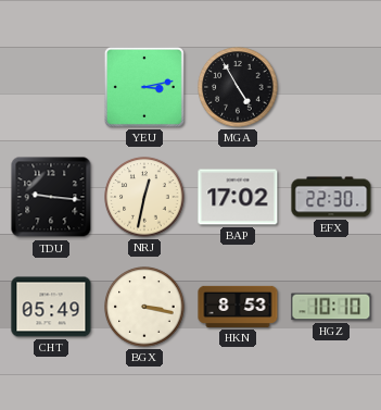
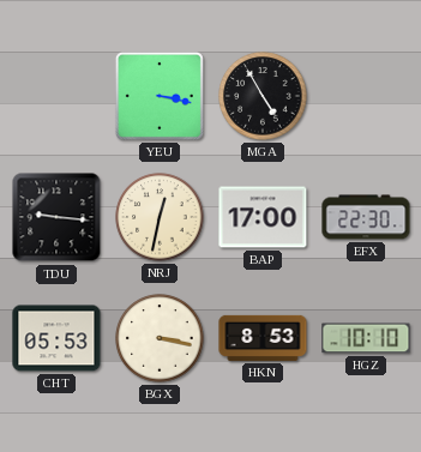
YEU: 3:13 -> 3:17
BAP: 17:02 -> 17:00
CHT: 05:49 -> 05:53
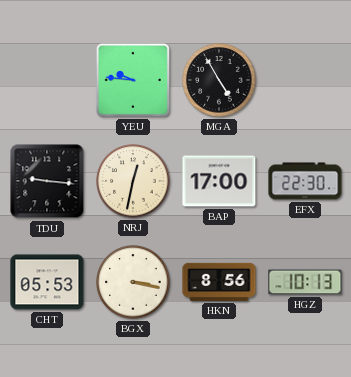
YEU: 3:17 -> 9:46
HKN: 8:53 -> 8:56
HGZ: 10:10 -> 10:13
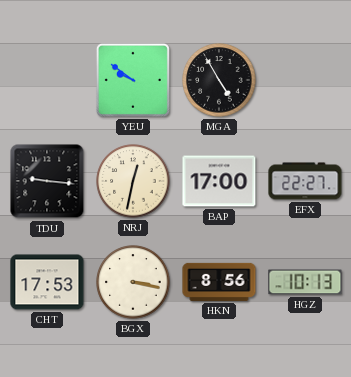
YEU: 9:46 -> 9:51
EFX: 22:30 -> 22:27
CHT: 05:53 -> 17:53
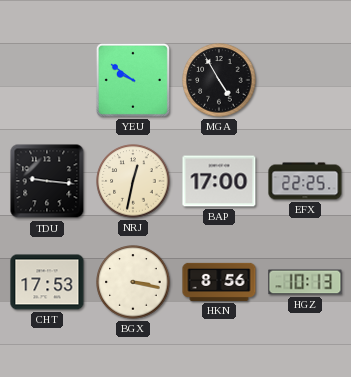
EFX: 22:27 -> 22:25
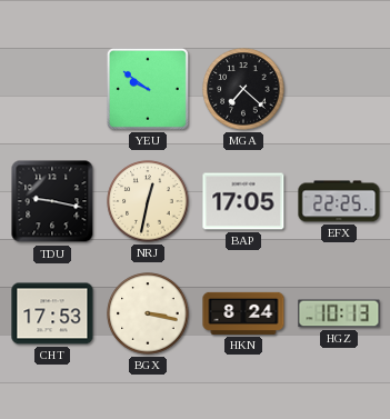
MGA: 4:55 -> 7:22
TDU: 9:16 -> 9:17
BAP: 17:00 -> 17:05
HKN: 8:56 -> 8:24
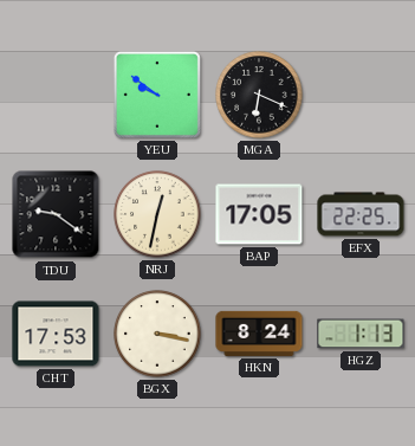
MGA: 7:22 -> 6:19
TDU: 9:17 -> 9:21
HGZ: 10:13 -> 1:13
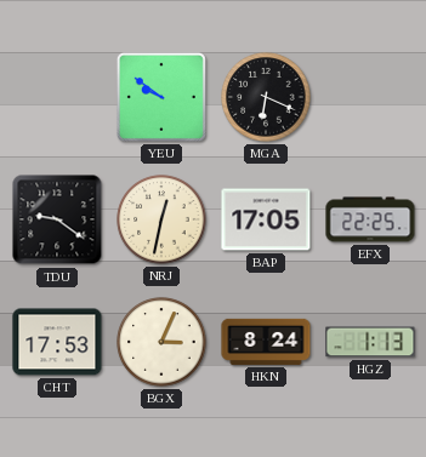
BGX: 3:17 -> 3:04
